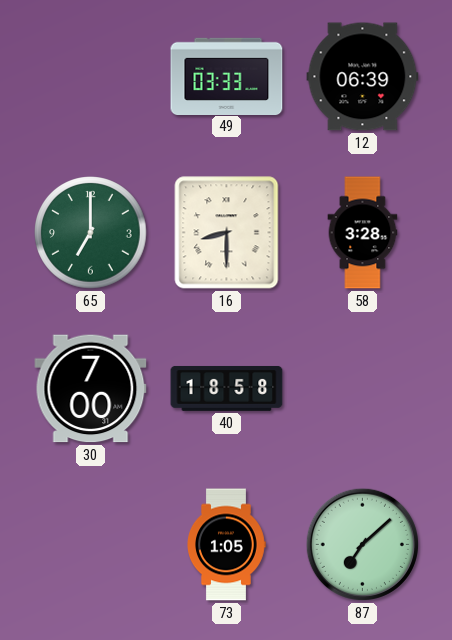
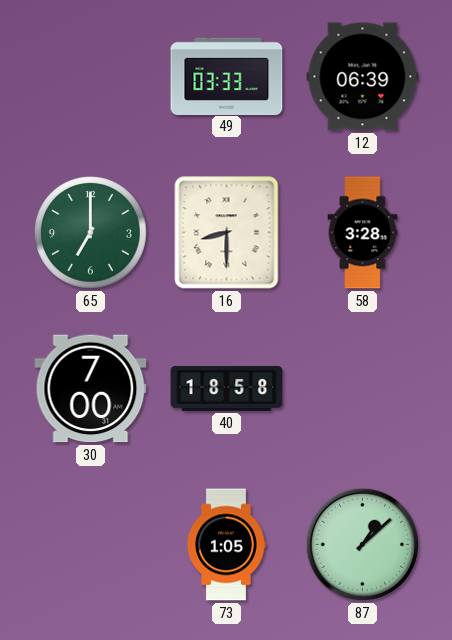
87: 7:08 -> 1:08
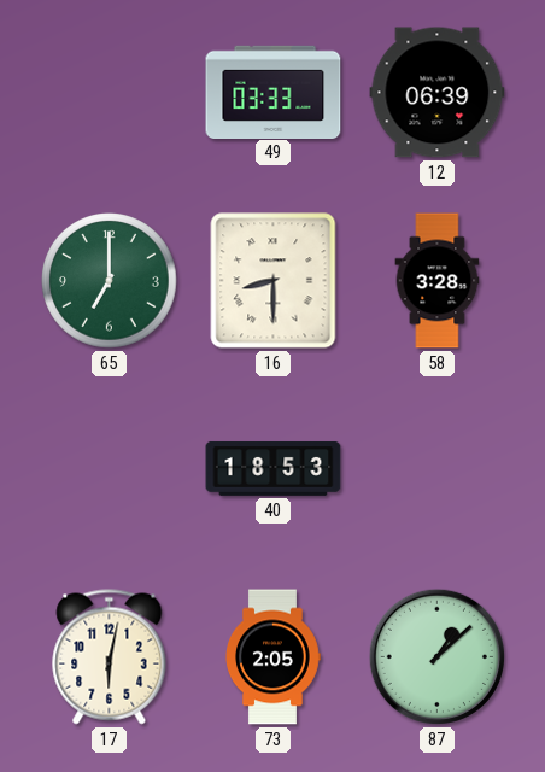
30: 7:00 -> none
40: 18:58 -> 18:53
17: none -> 6:02
73: 1:05 -> 2:05
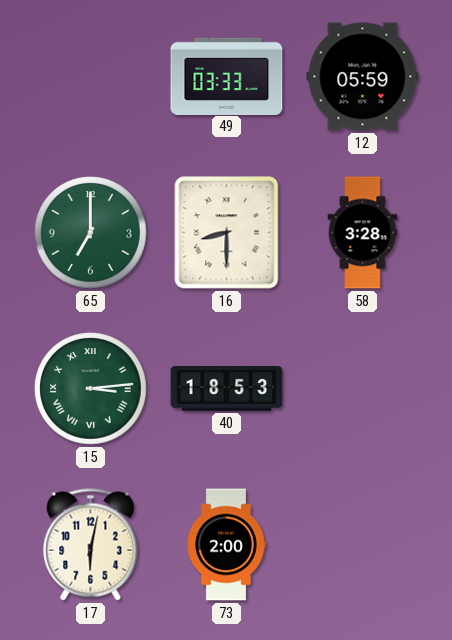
12: 06:39 -> 05:59
15: none -> 3:14
73: 2:05 -> 2:00
87: 1:08 -> none
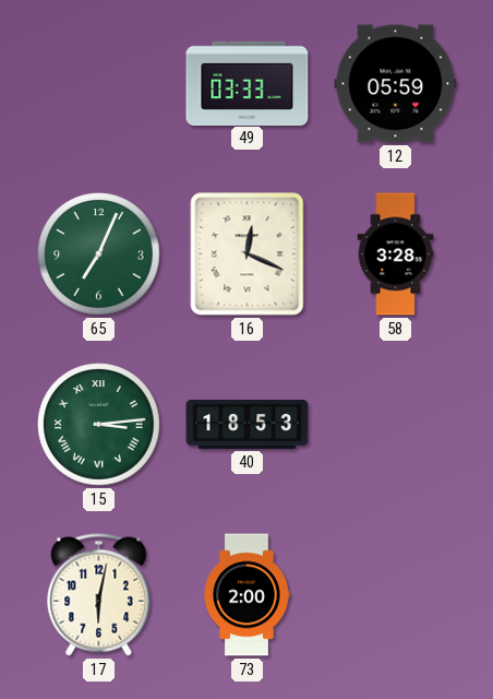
65: 7:00 -> 7:04
16: 8:30 -> 12:19
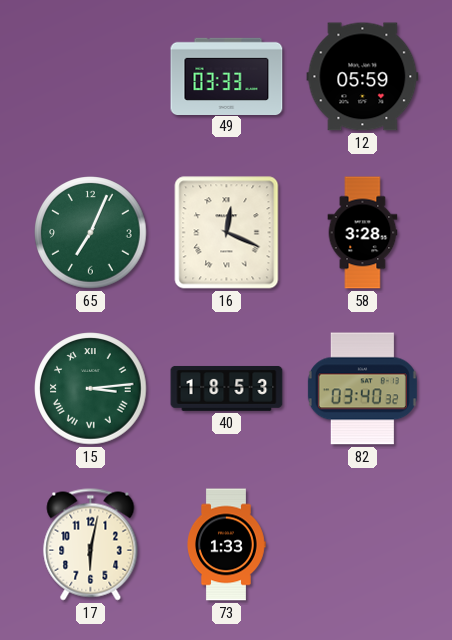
82: none -> 03:40
73: 2:00 -> 1:33
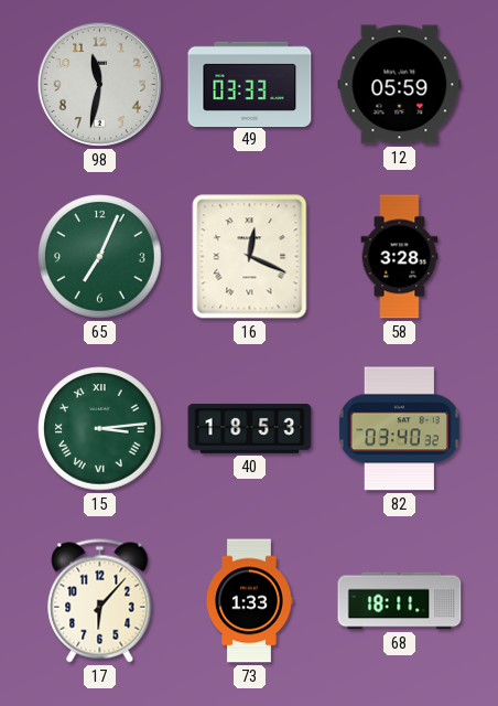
98: none -> 11:32
17: 6:02 -> 6:07
68: none -> 18:11
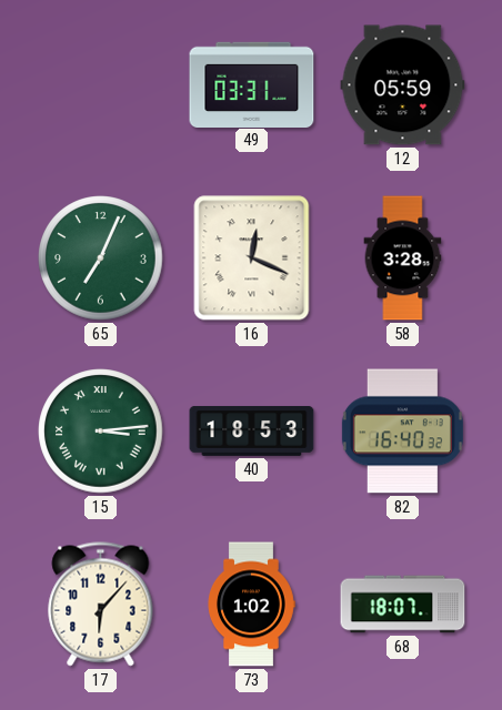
98: 11:32 -> none
49: 03:33 -> 03:31
82: 03:40 -> 16:40
73: 1:33 -> 1:02
68: 18:11 -> 18:07
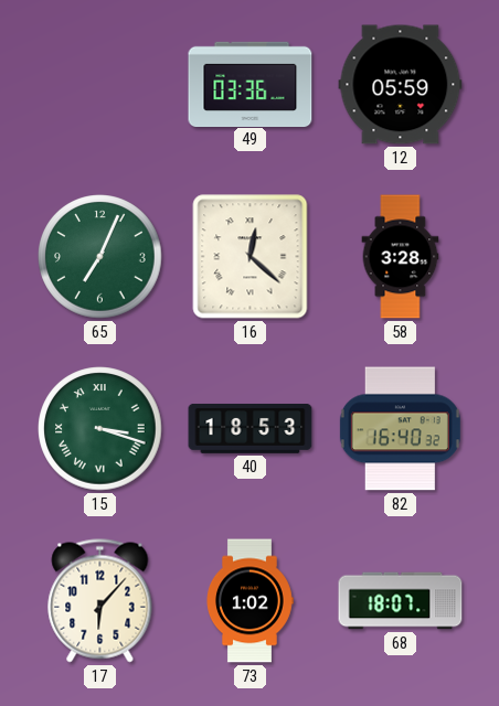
49: 03:31 -> 03:36
16: 12:19 -> 12:22
15: 3:14 -> 3:18
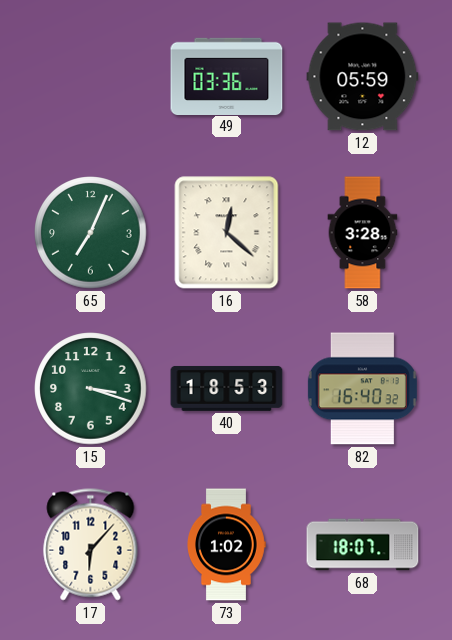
15 numerals: Roman -> Arabic
